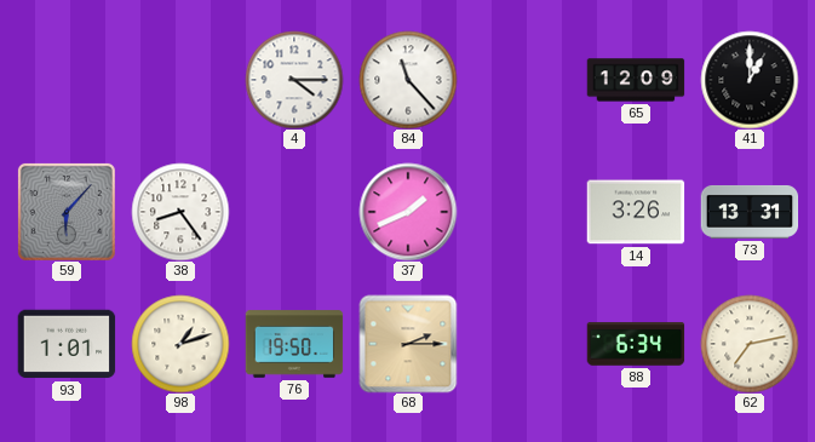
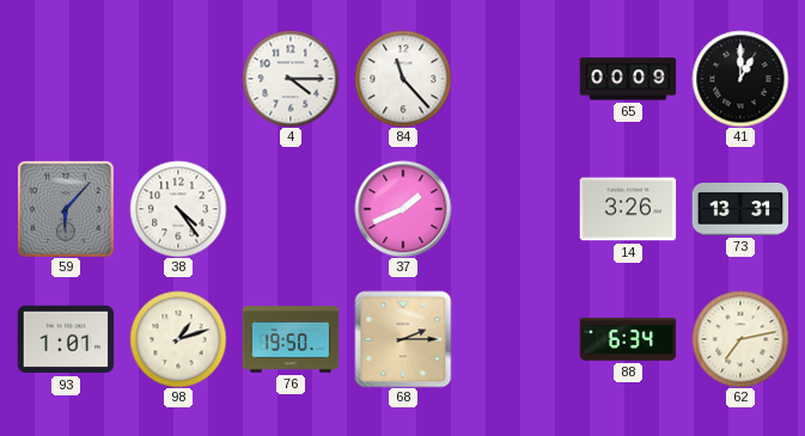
65: 12:09 -> 00:09
38: 8:24 -> 4:24
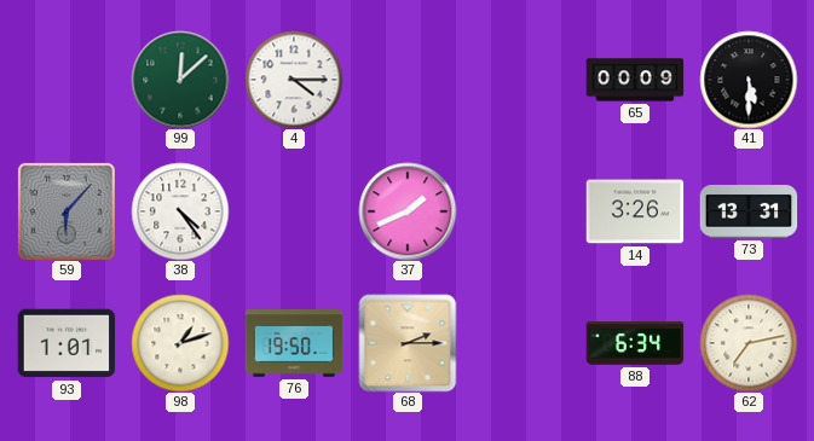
99: none -> 12:08
84: 11:23 -> none
41: 1:00 -> 5:30
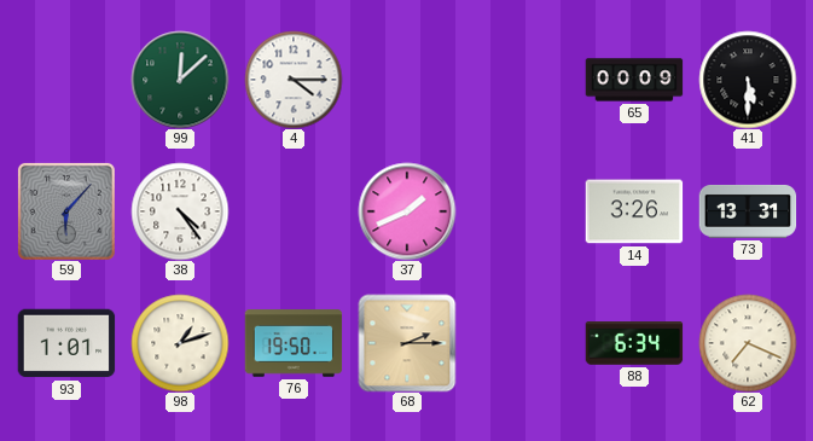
62: 7:13 -> 7:19
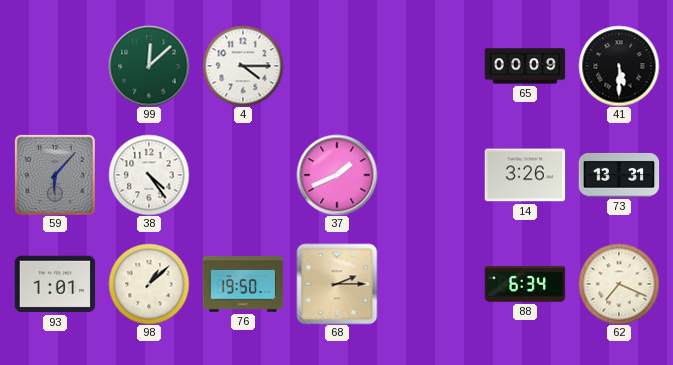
98: 1:12 -> 1:08
